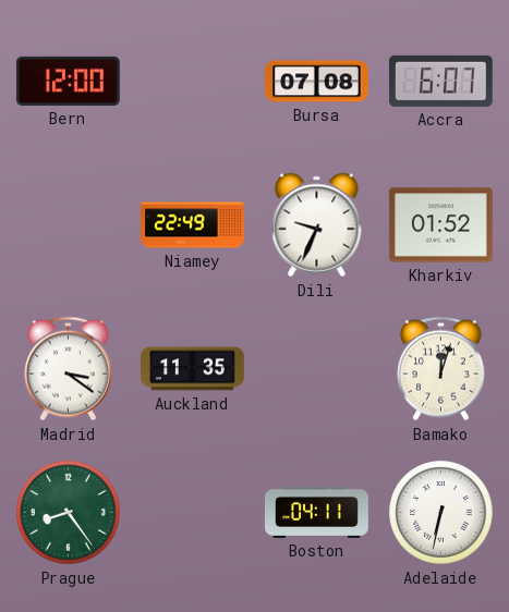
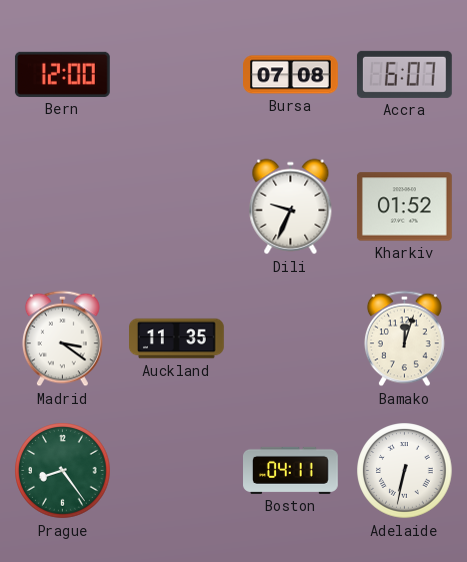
Niamey: 22:49 -> none
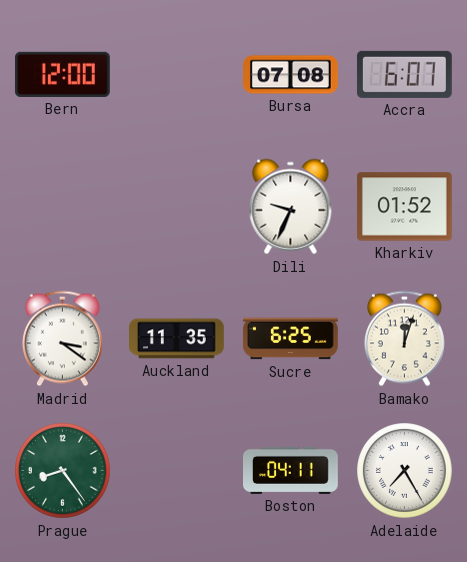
Sucre: none -> 6:25
Adelaide: 6:32 -> 7:25
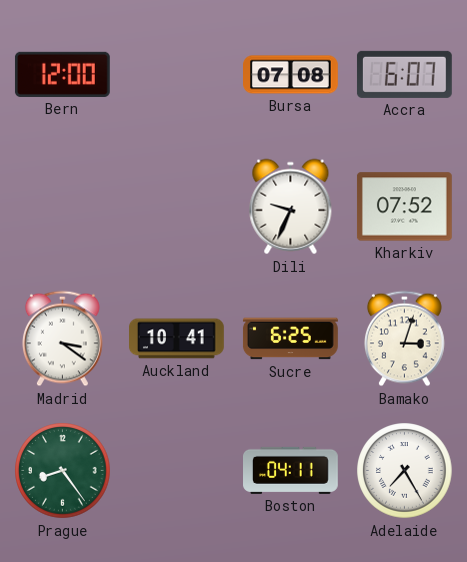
Kharkiv: 01:52 -> 07:52
Auckland: 11:35 -> 10:41
Bamako: 12:03 -> 3:03
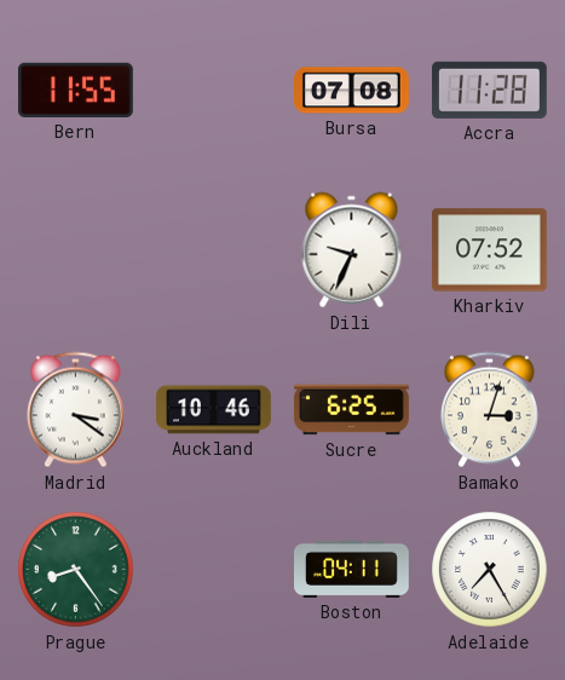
Bern: 12:00 -> 11:55
Accra: 6:07 -> 11:28
Auckland: 10:41 -> 10:46
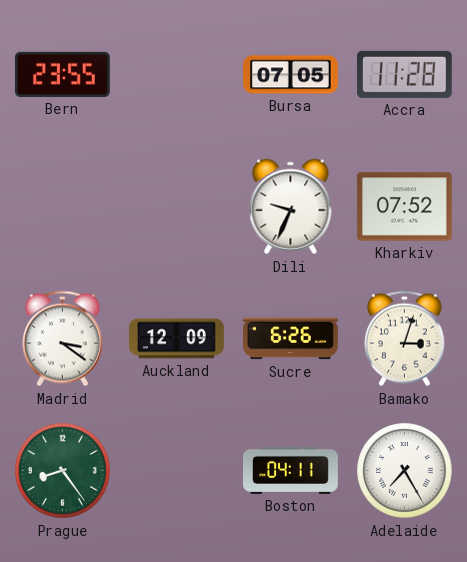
Bern: 11:55 -> 23:55
Bursa: 07:08 -> 07:05
Auckland: 10:46 -> 12:09
Sucre: 6:25 -> 6:26
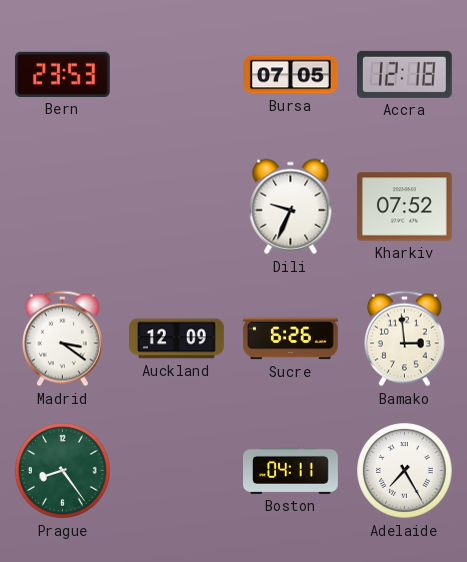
Bern: 23:55 -> 23:53
Accra: 11:28 -> 12:18
Bamako: 3:03 -> 2:59
